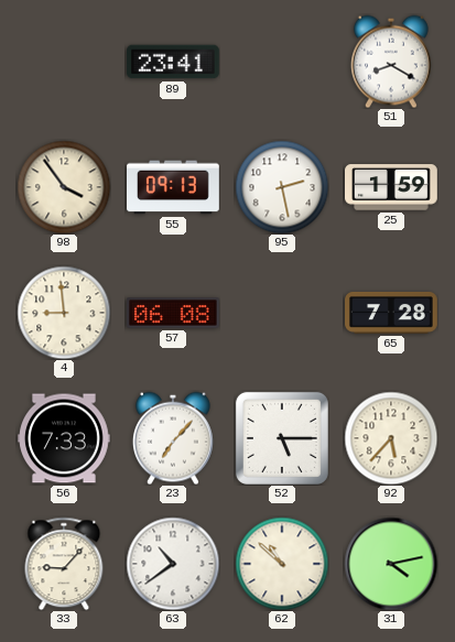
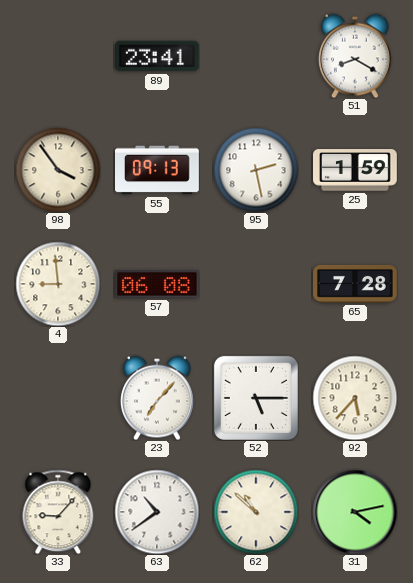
56: 7:33 -> none
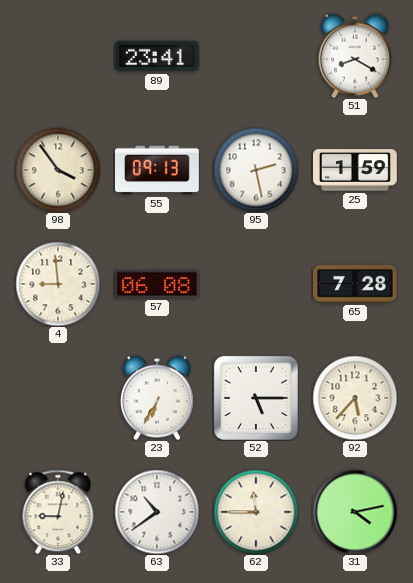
23: 7:07 -> 6:35
33: 9:07 -> 9:02
62: 10:52 -> 11:45
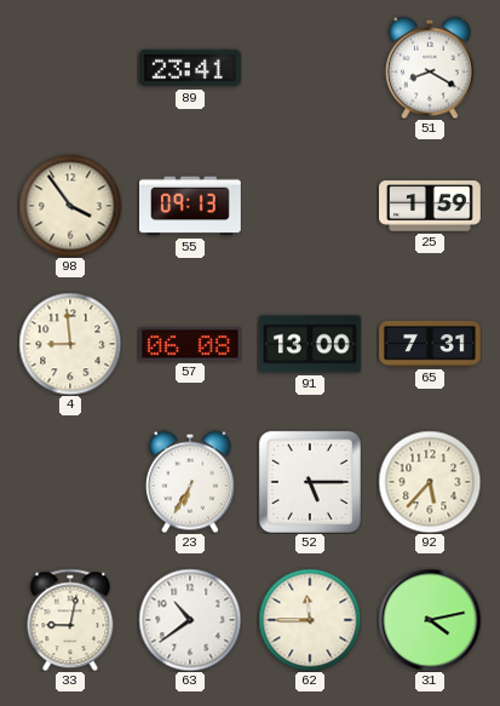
95: 2:28 -> none
91: none -> 13:00
65: 7:28 -> 7:31
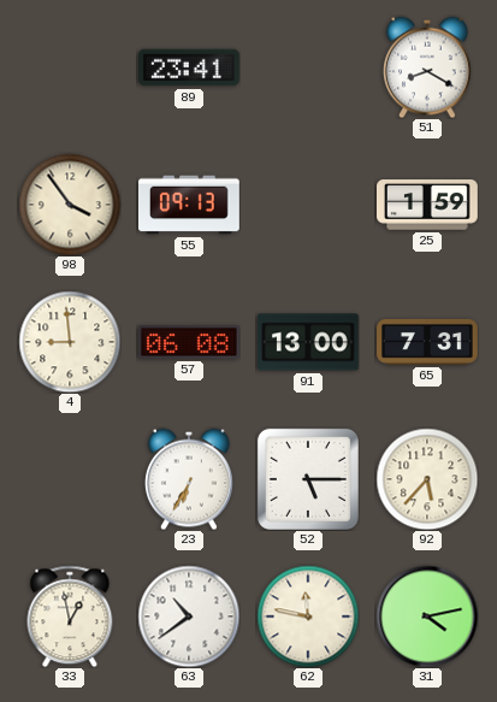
33: 9:02 -> 12:58
62: 11:45 -> 11:47
